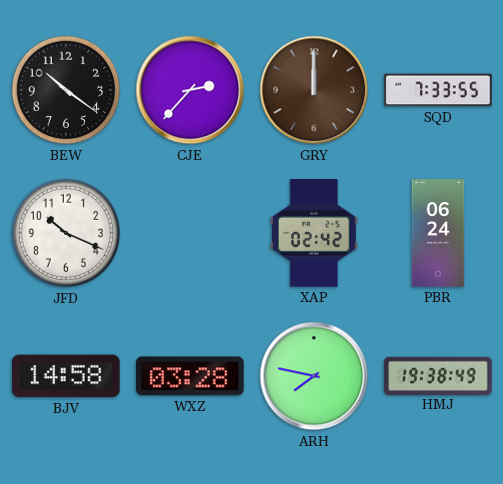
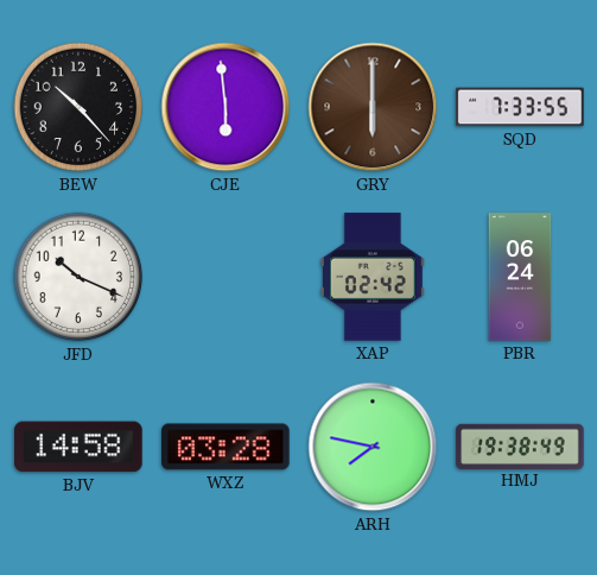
BEW: 10:21 -> 10:23
CJE: 2:37 -> 5:59
GRY: 12:00 -> 6:00
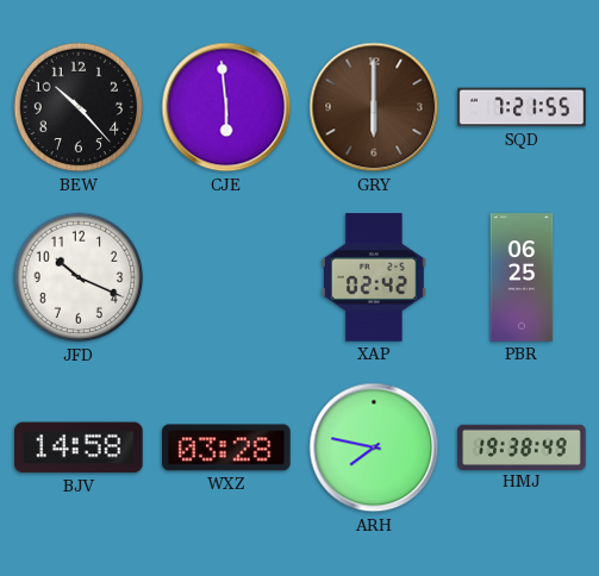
SQD: 7:33 -> 7:21
PBR: 06:24 -> 06:25
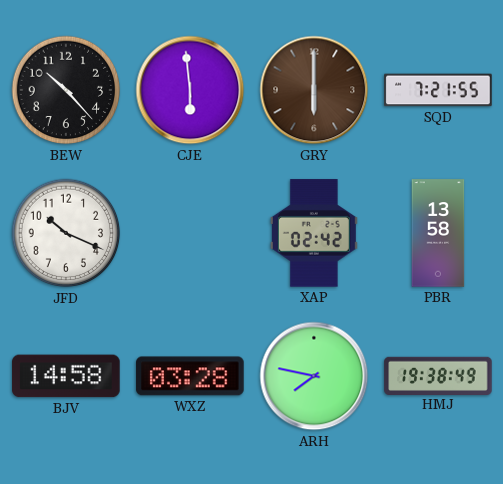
PBR: 06:25 -> 13:58
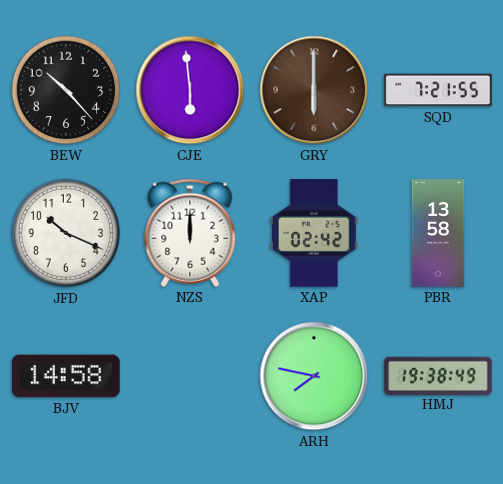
NZS: none -> 12:00
WXZ: 03:28 -> none
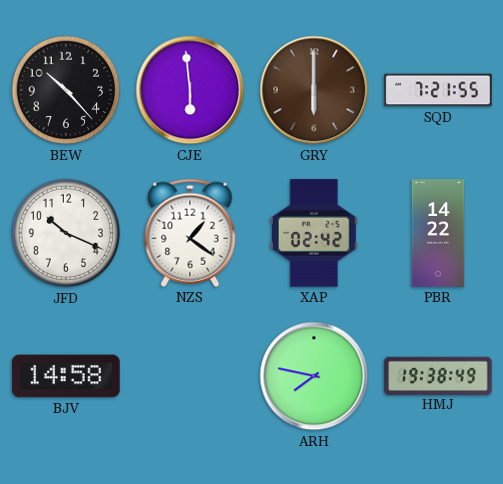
NZS: 12:00 -> 1:21
PBR: 13:58 -> 14:22
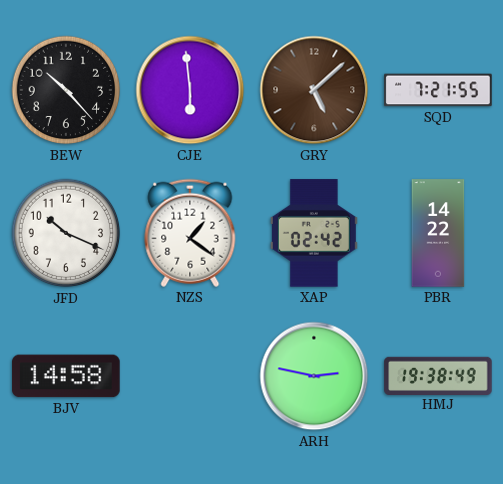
GRY: 6:00 -> 5:08
ARH: 7:47 -> 2:47
